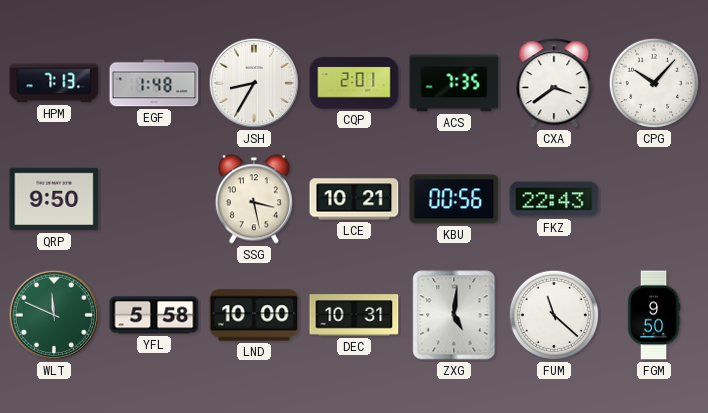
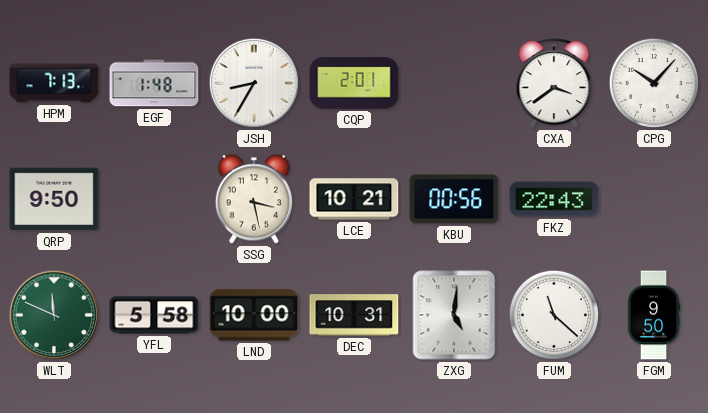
ACS: 7:35 -> none
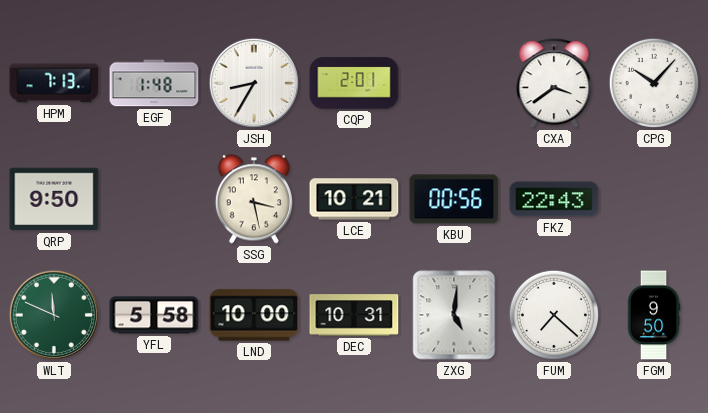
FUM: 11:22 -> 7:22
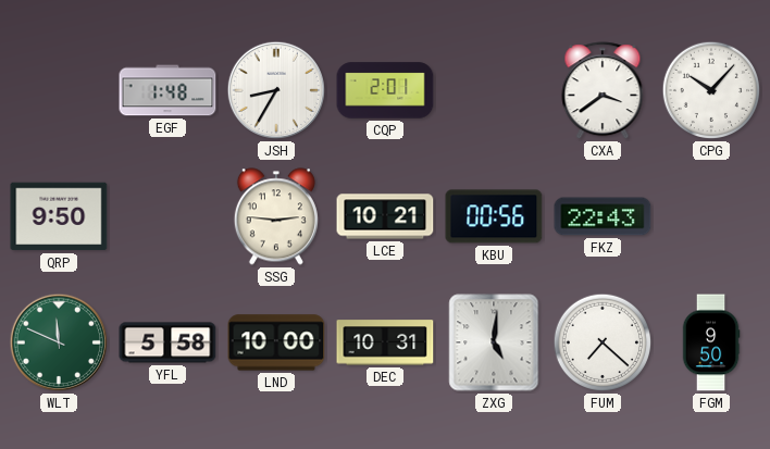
HPM: 7:13 -> none
SSG: 3:28 -> 2:46
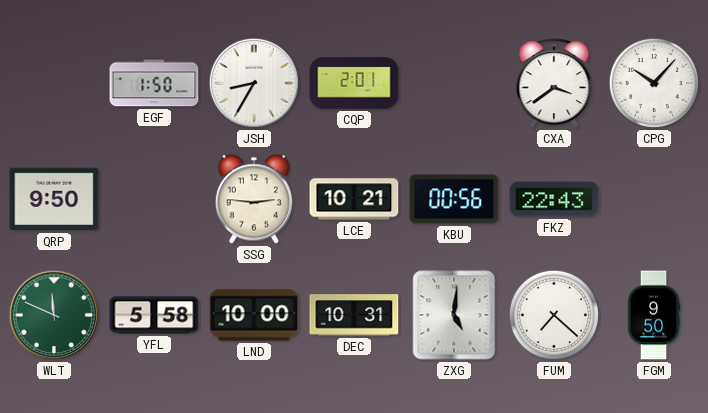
EGF: 1:48 -> 1:50
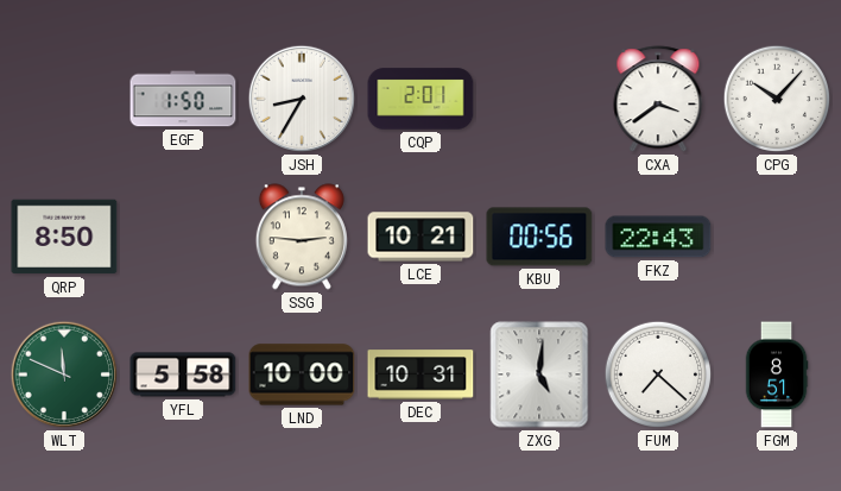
QRP: 9:50 -> 8:50
FGM: 9:50 -> 8:51
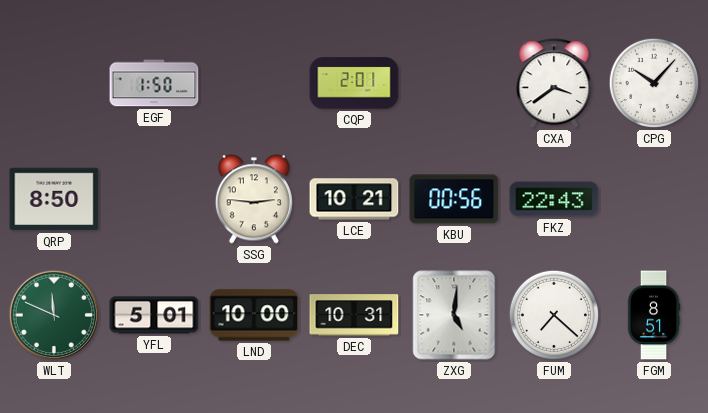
JSH: 8:35 -> none
YFL: 5:58 -> 5:01
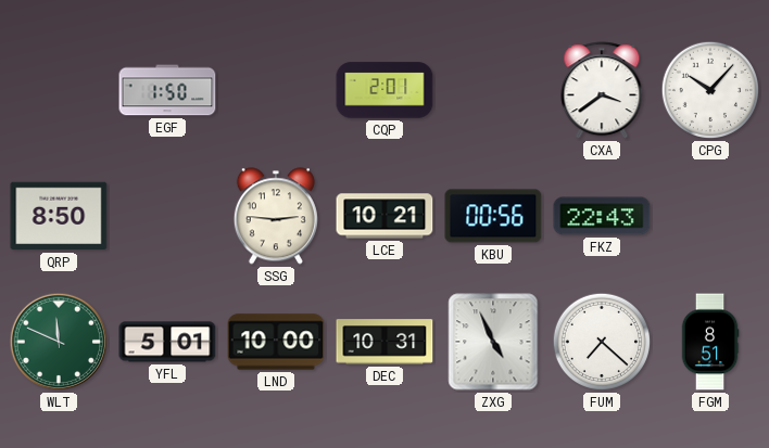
ZXG: 5:01 -> 4:56
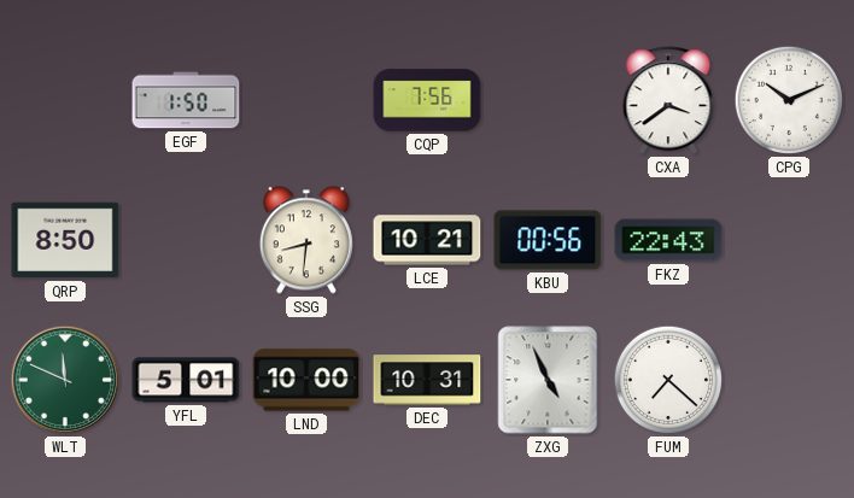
CQP: 2:01 -> 7:56
CPG: 10:07 -> 10:11
SSG: 2:46 -> 8:31
FGM: 8:51 -> none
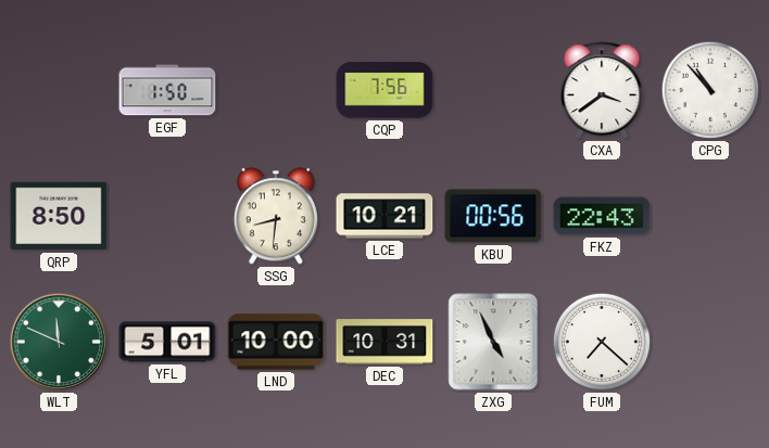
CPG: 10:11 -> 10:53
